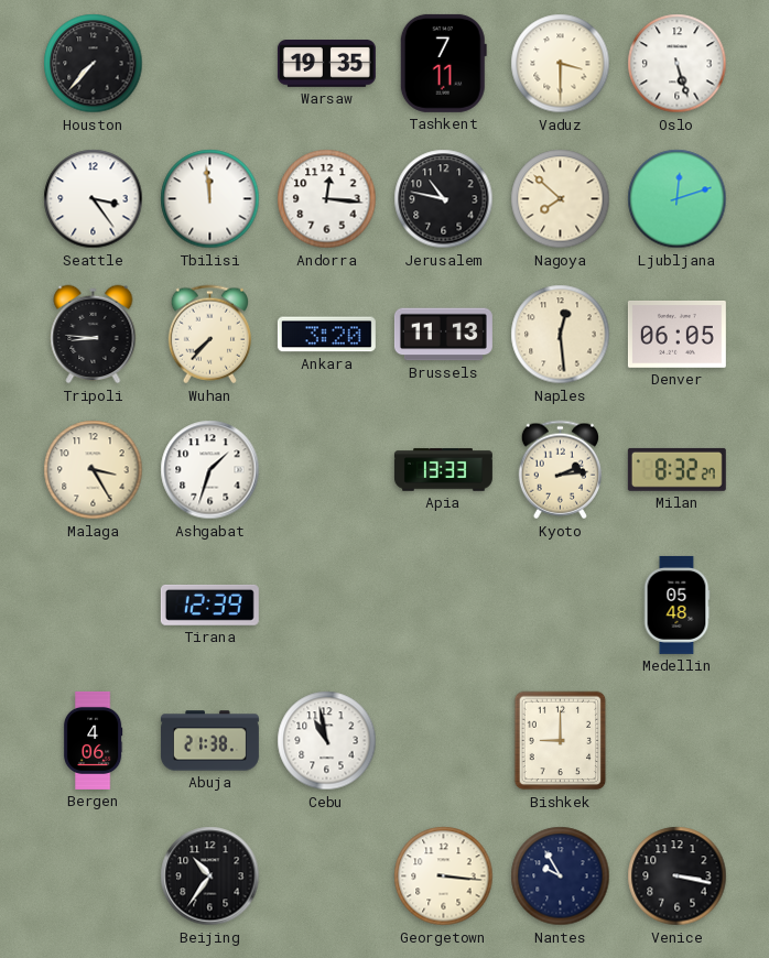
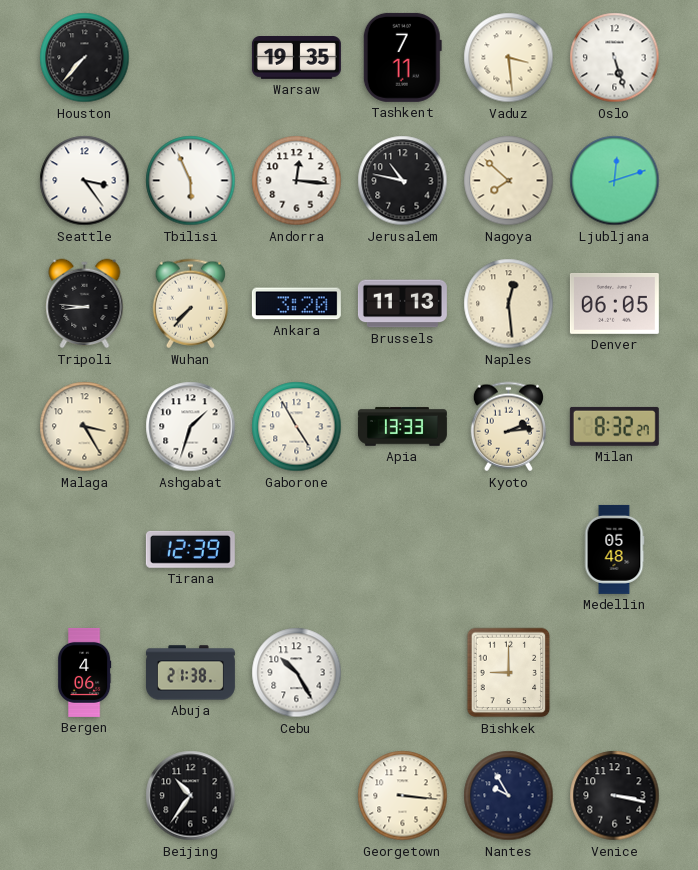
Vaduz: 3:30 -> 3:29
Tbilisi: 11:59 -> 5:56
Gaborone: none -> 4:55
Cebu: 10:58 -> 10:25
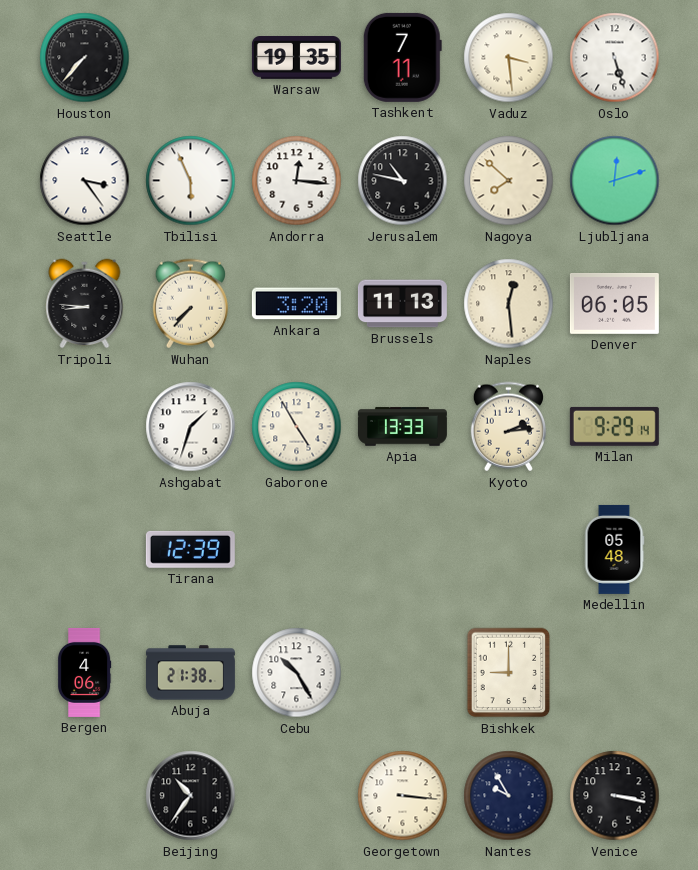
Malaga: 3:25 -> none
Milan: 8:32 -> 9:29
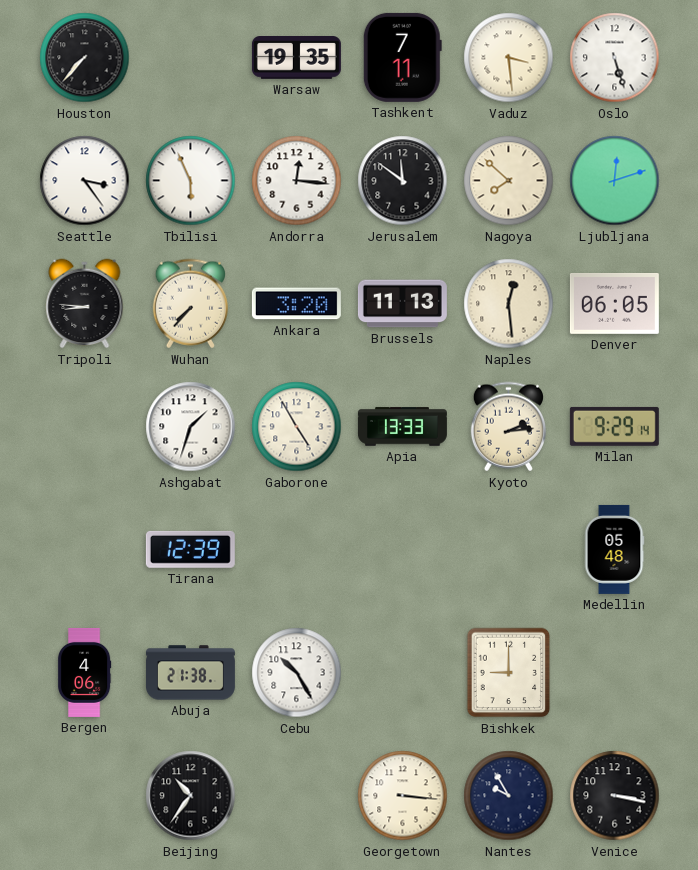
Jerusalem: 10:47 -> 11:51
